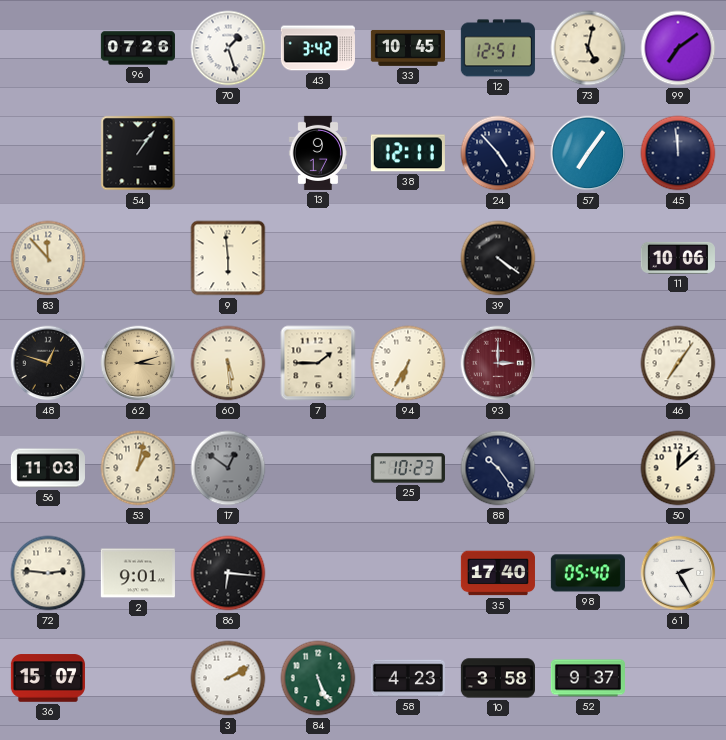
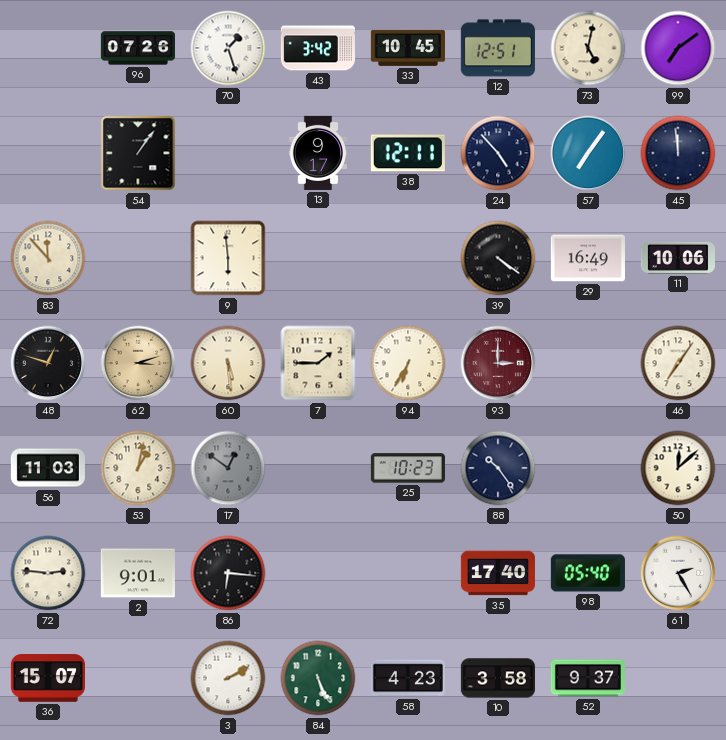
29: none -> 16:49
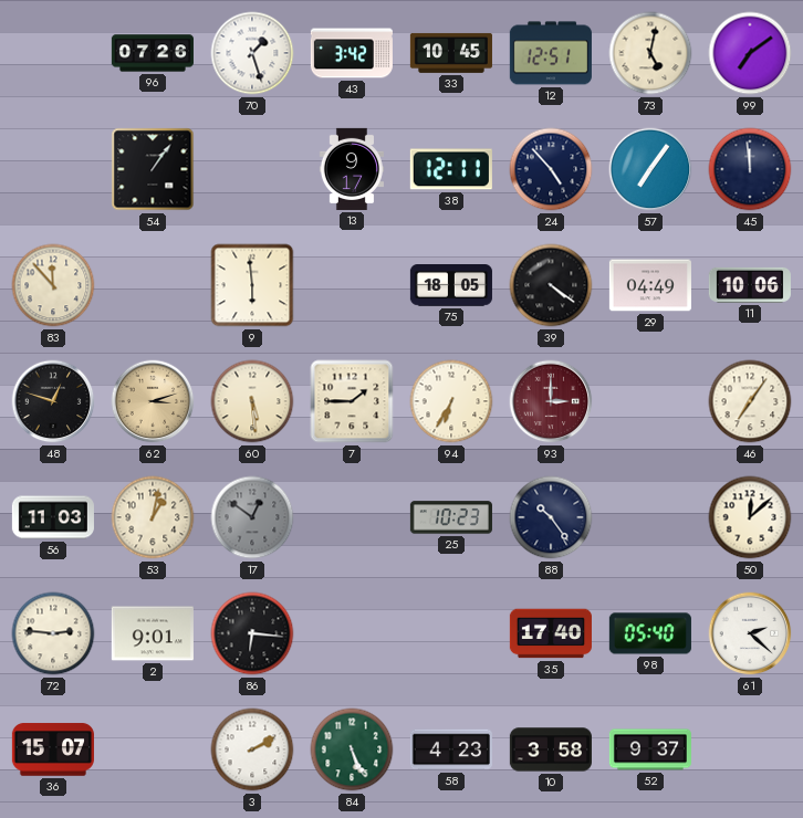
75: none -> 18:05
29: 16:49 -> 04:49
61: 2:25 -> 2:22
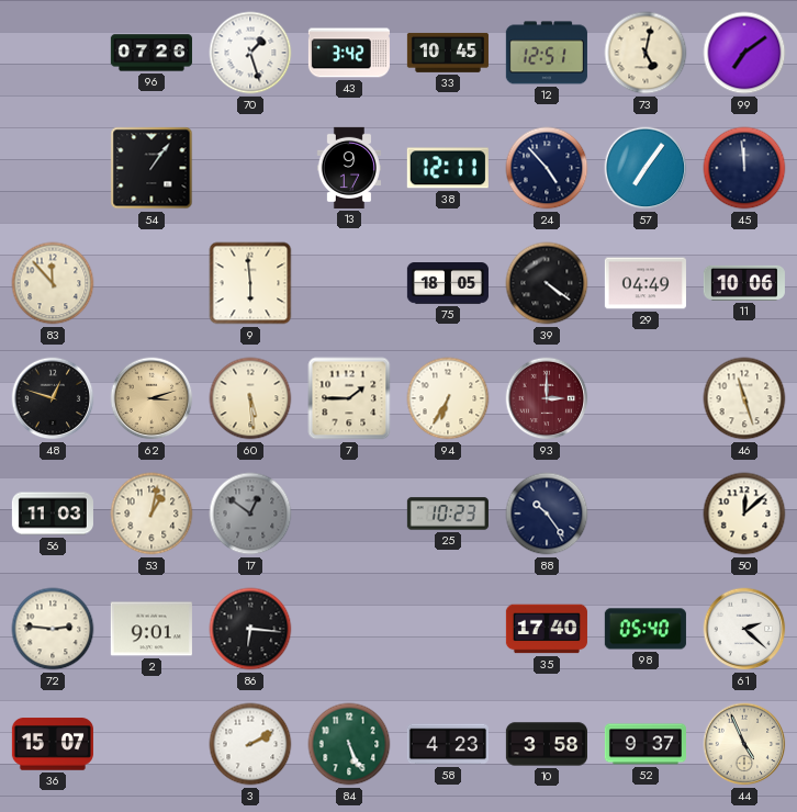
46: 7:06 -> 11:27
44: none -> 4:56
